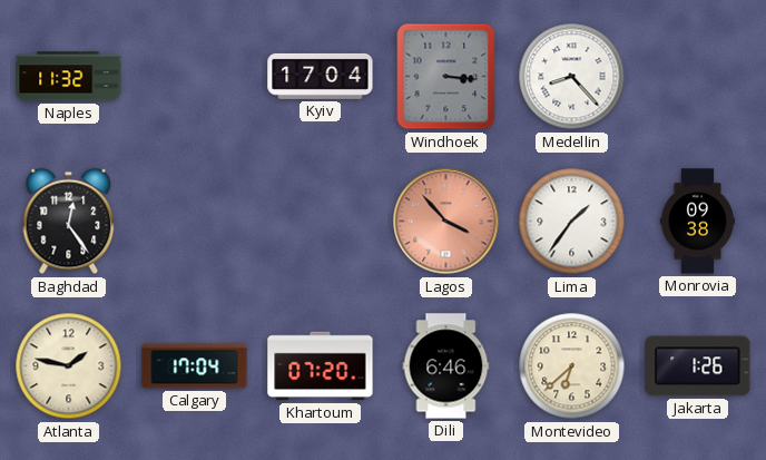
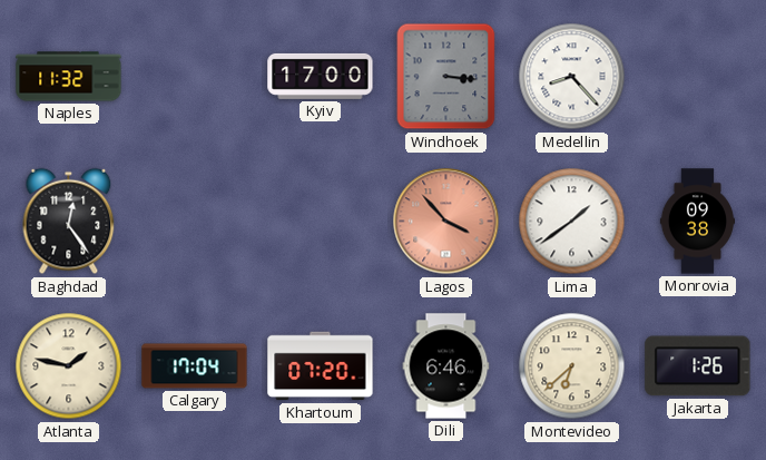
Kyiv: 17:04 -> 17:00
Lima: 1:36 -> 1:39
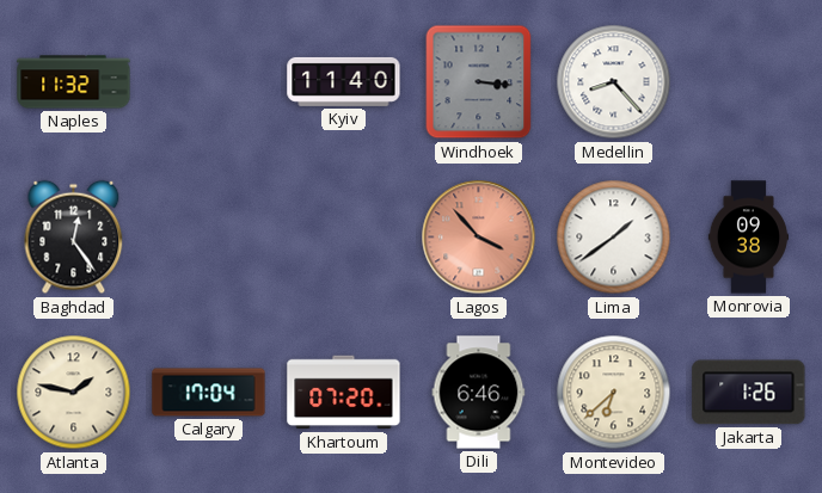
Kyiv: 17:00 -> 11:40
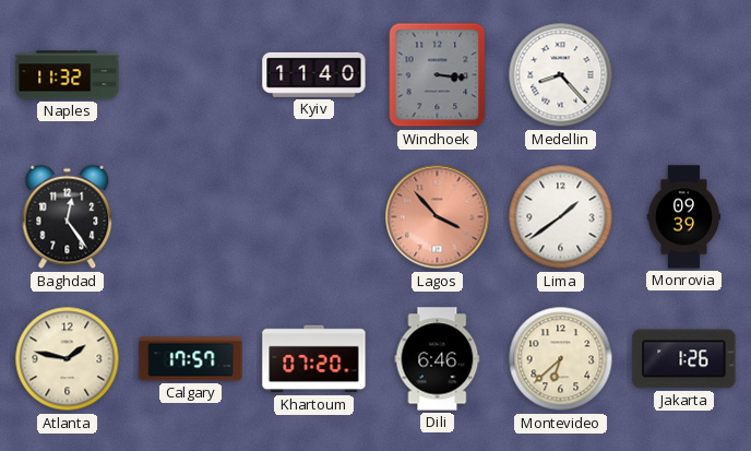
Monrovia: 09:38 -> 09:39
Calgary: 17:04 -> 17:57
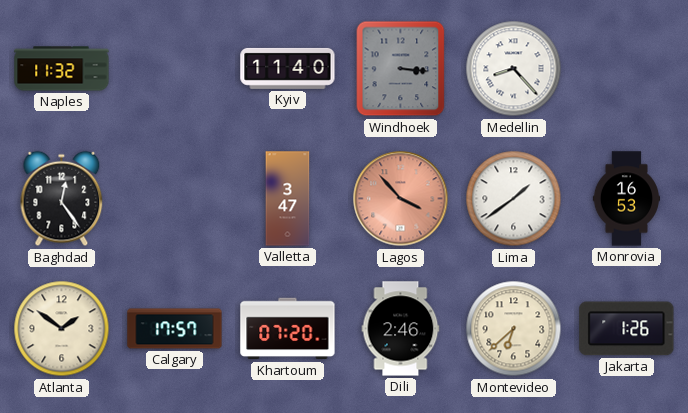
Valletta: none -> 3:47
Monrovia: 09:39 -> 16:53
Atlanta: 1:47 -> 1:51
Dili: 6:46 -> 2:46
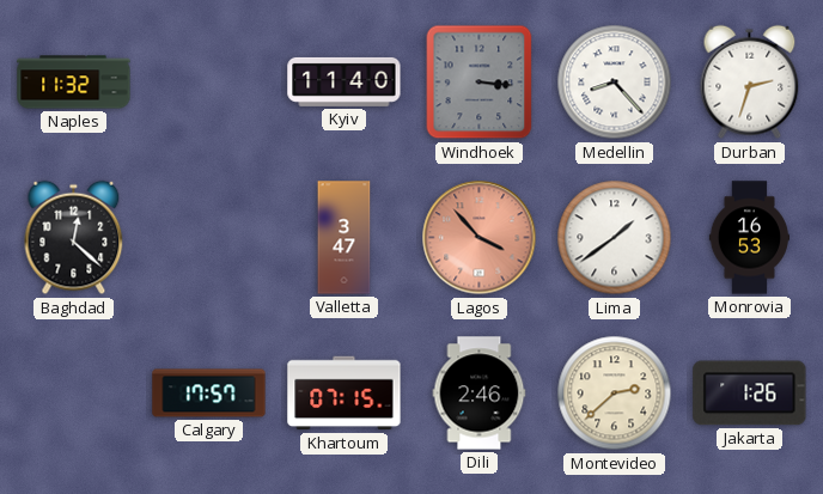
Durban: none -> 2:33
Baghdad: 12:24 -> 12:22
Atlanta: 1:51 -> none
Khartoum: 07:20 -> 07:15
Montevideo: 6:38 -> 2:38
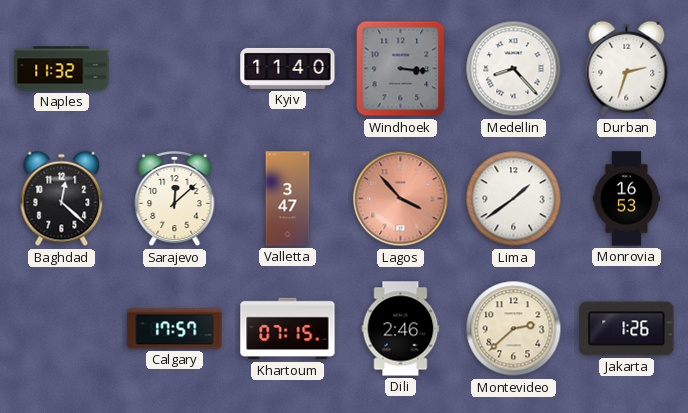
Sarajevo: none -> 12:08
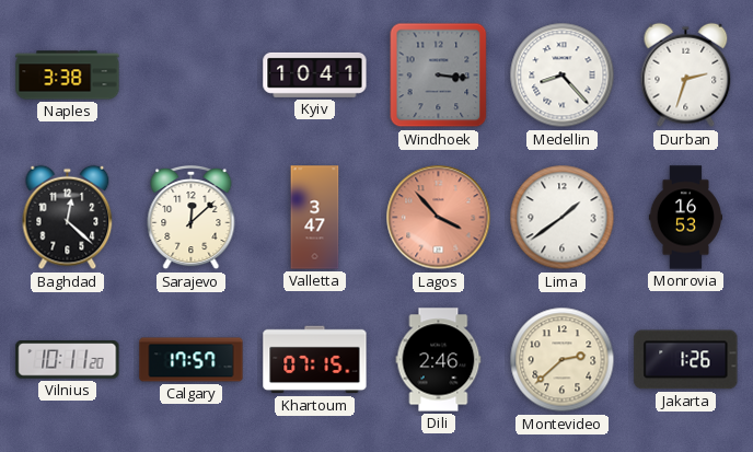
Naples: 11:32 -> 3:38
Kyiv: 11:40 -> 10:41
Vilnius: none -> 10:11
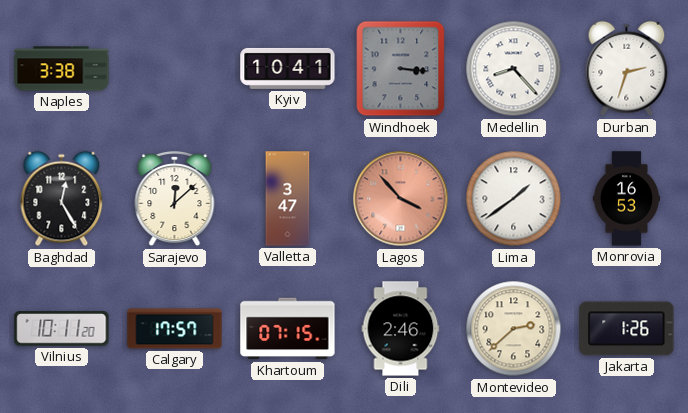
Baghdad: 12:22 -> 12:25
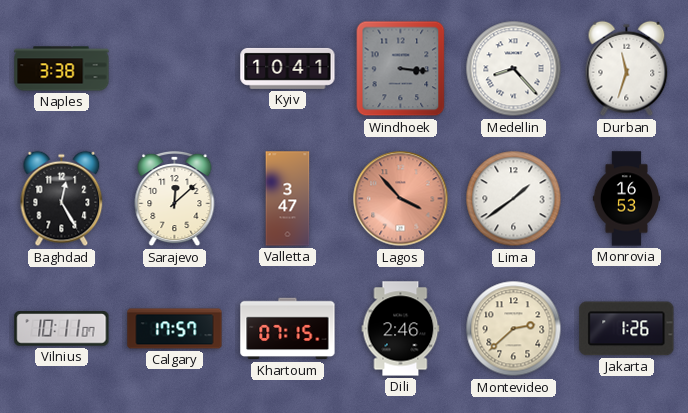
Durban: 2:33 -> 11:33
Vilnius: 10:11:20 -> 10:11:07
